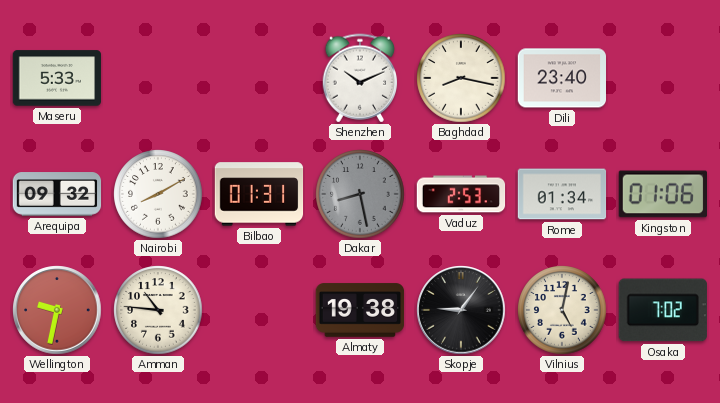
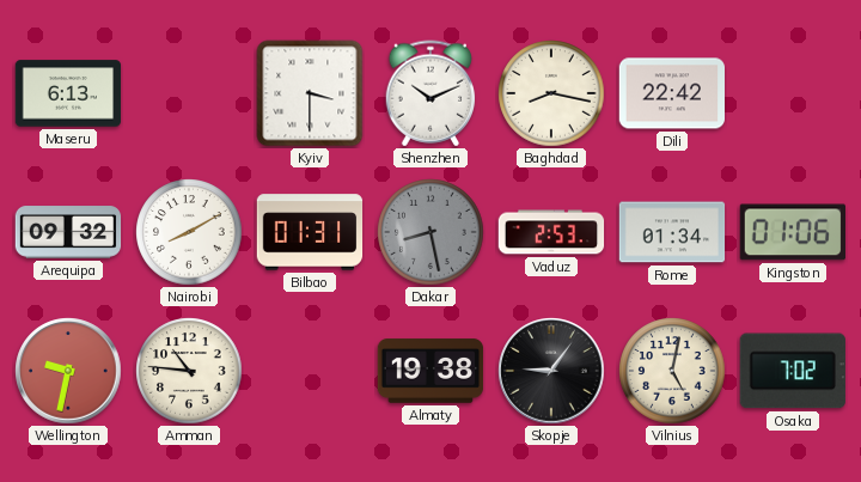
Maseru: 5:33 -> 6:13
Kyiv: none -> 3:30
Dili: 23:40 -> 22:42
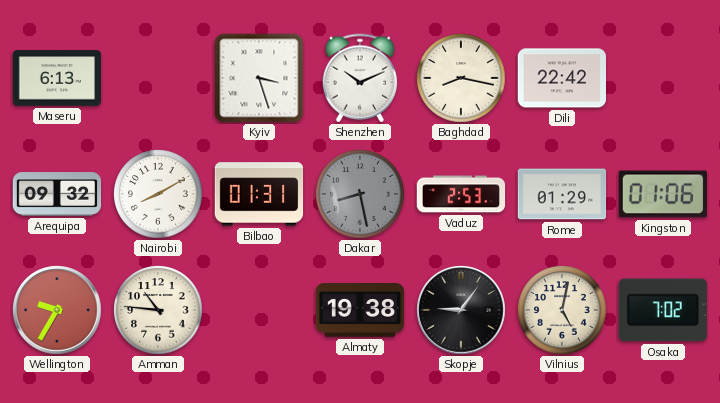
Kyiv: 3:30 -> 3:27
Rome: 01:34 -> 01:29
Wellington: 9:32 -> 9:35
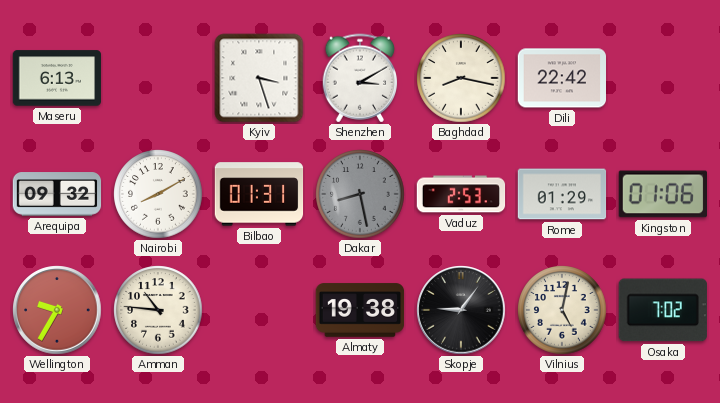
Shenzhen: 10:11 -> 3:10
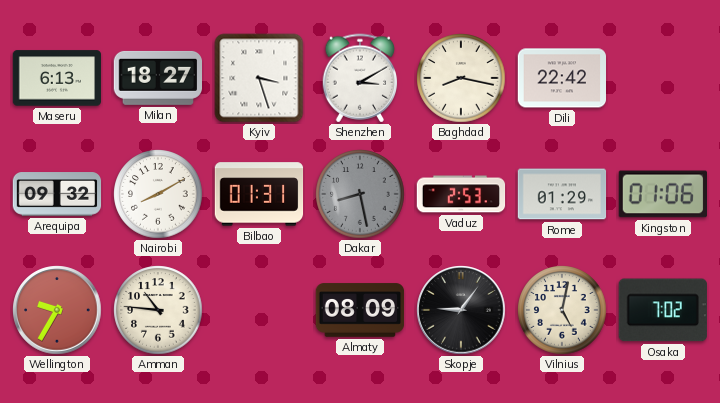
Milan: none -> 18:27
Almaty: 19:38 -> 08:09
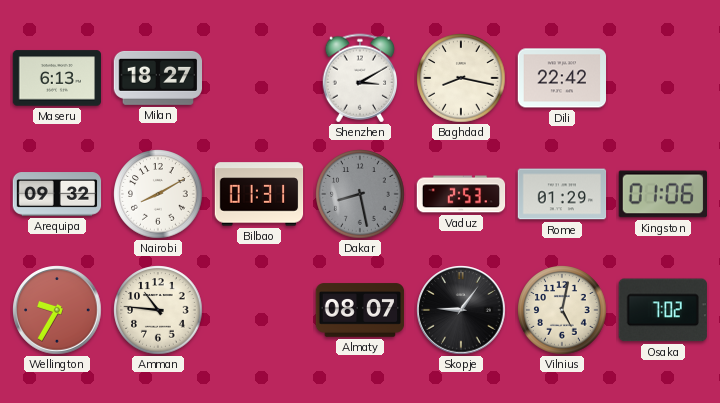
Kyiv: 3:27 -> none
Almaty: 08:09 -> 08:07
